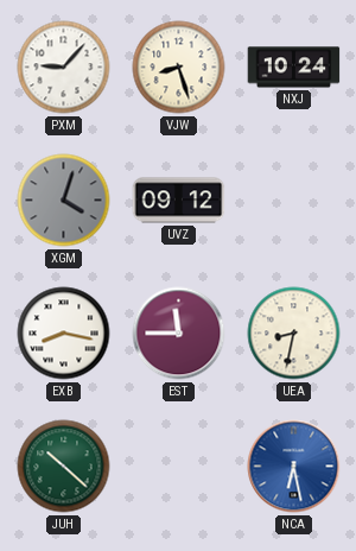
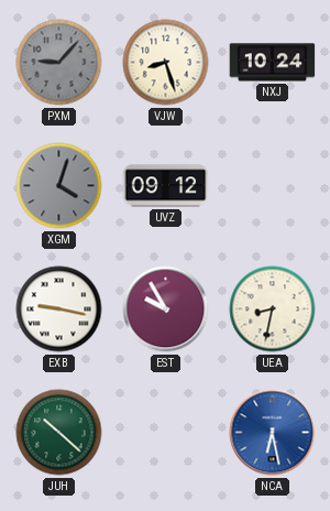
PXM dial: white -> grey
EXB: 8:17 -> 9:17
EST: 11:45 -> 9:55
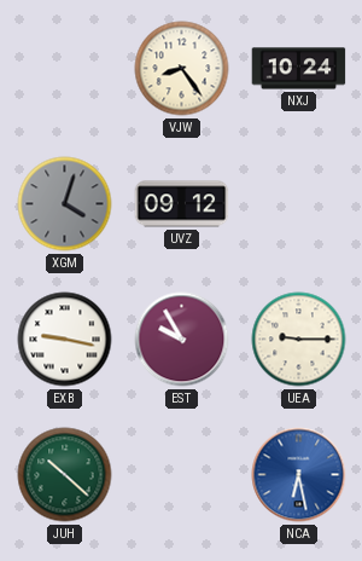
PXM: 9:07 -> none
VJW: 8:27 -> 8:24
UEA: 8:32 -> 9:15
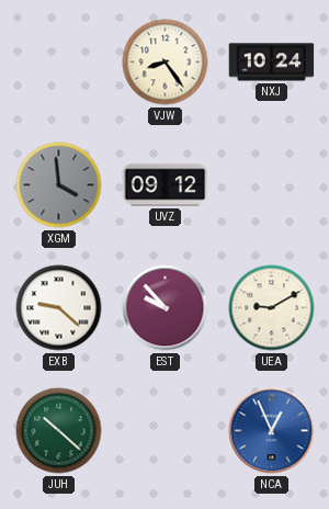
XGM: 4:03 -> 3:59
EXB: 9:17 -> 9:22
EST: 9:55 -> 9:53
UEA: 9:15 -> 9:10
NCA: 6:28 -> 12:56
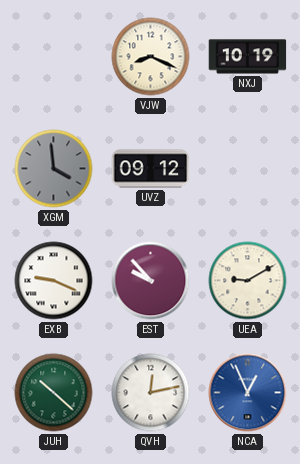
VJW: 8:24 -> 8:19
NXJ: 10:24 -> 10:19
EXB: 9:22 -> 9:19
QVH: none -> 12:13
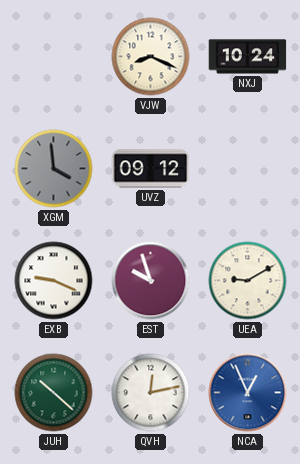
NXJ: 10:19 -> 10:24
EST: 9:53 -> 9:57
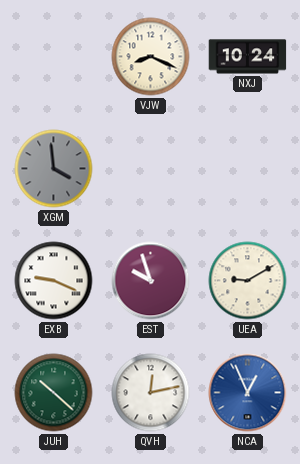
UVZ: 09:12 -> none
